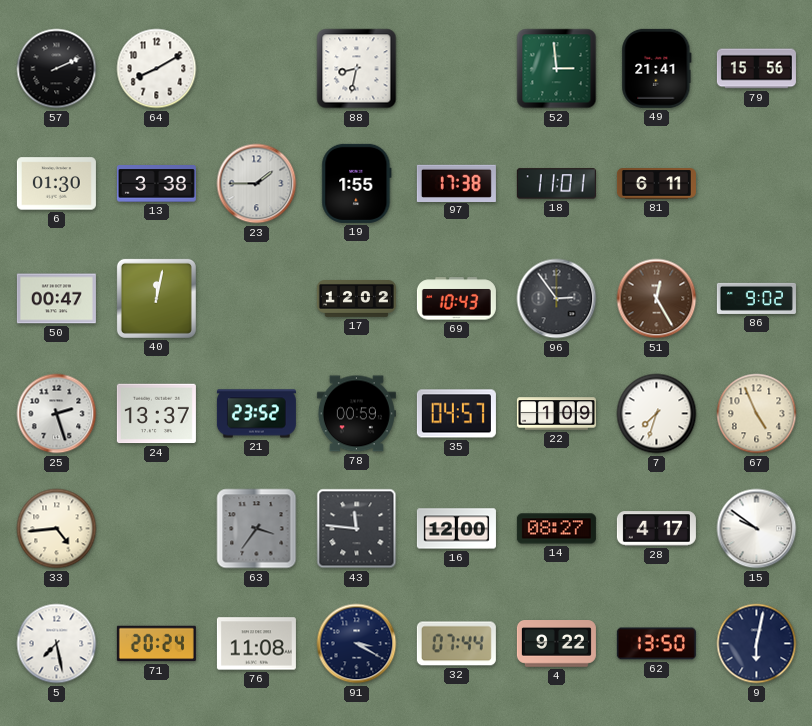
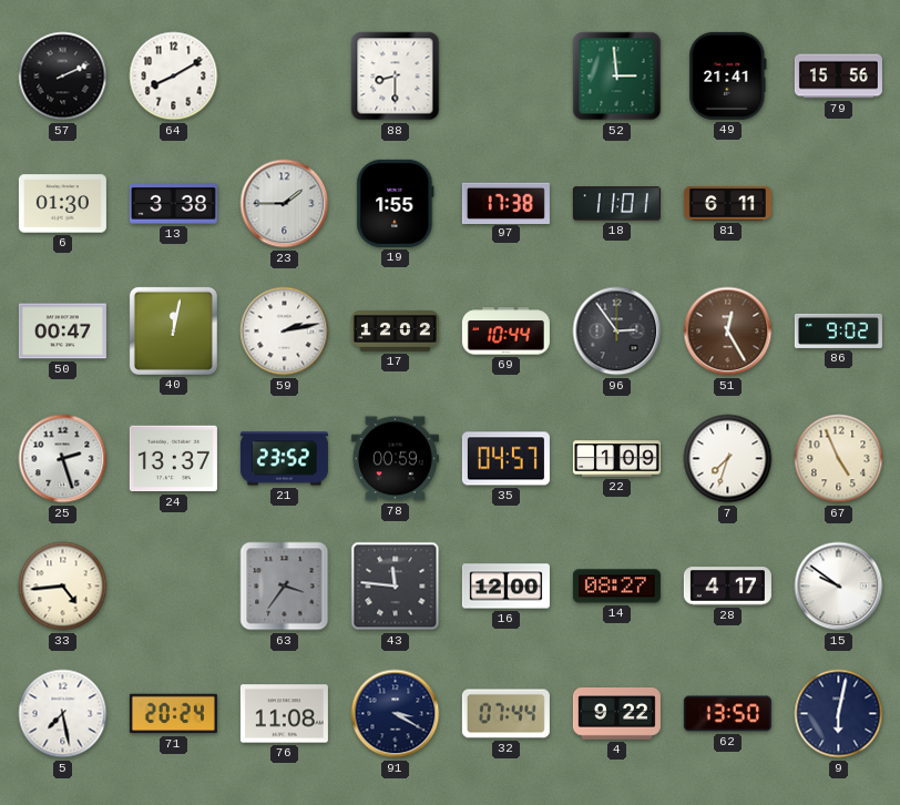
88: 8:32 -> 8:30
59: none -> 2:13
69: 10:43 -> 10:44
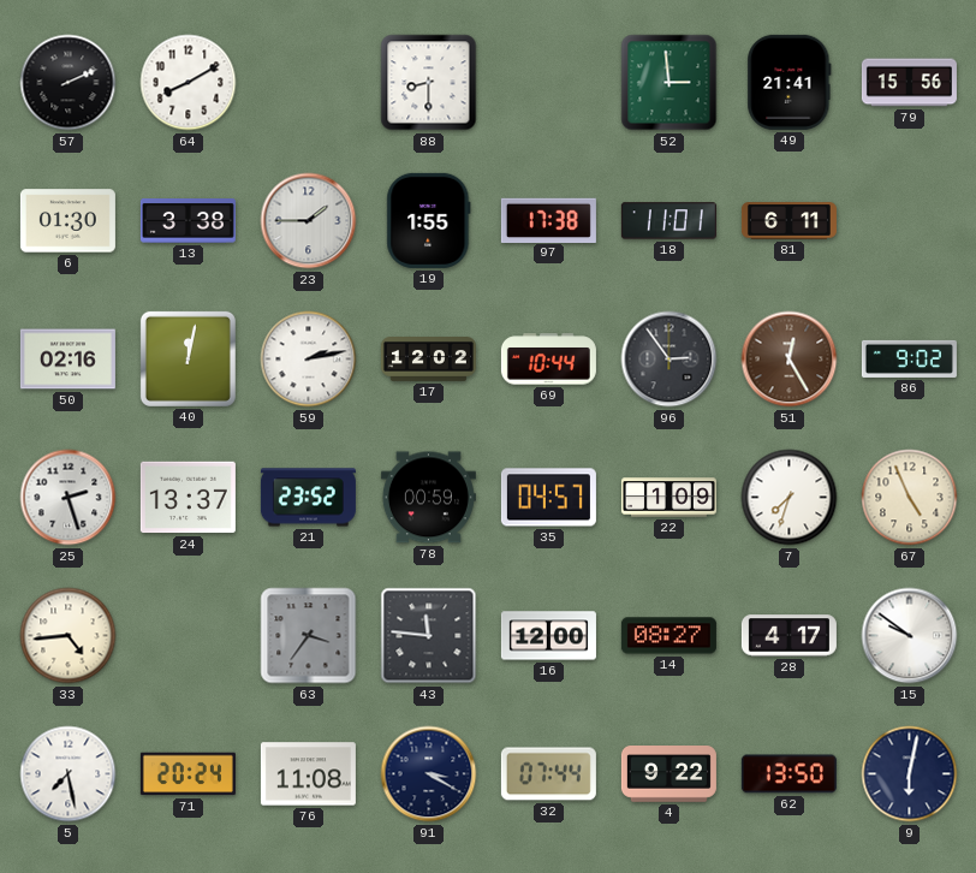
50: 00:47 -> 02:16
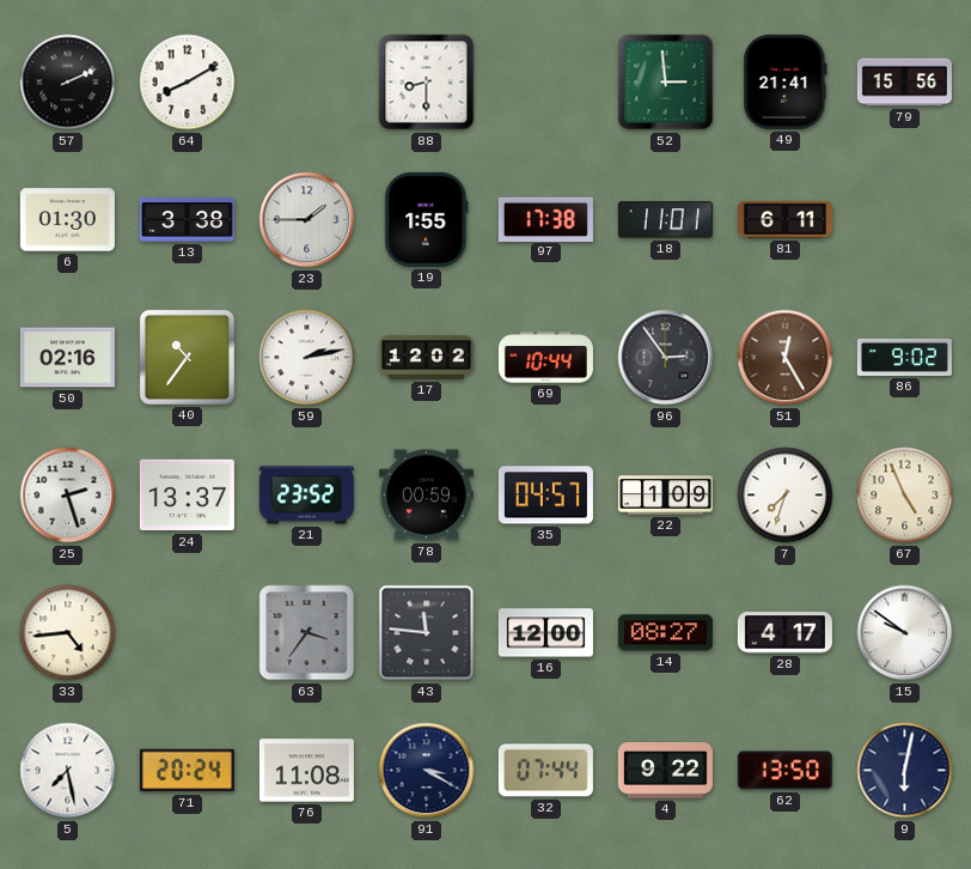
40: 12:02 -> 10:36
